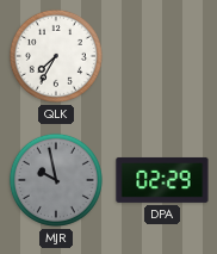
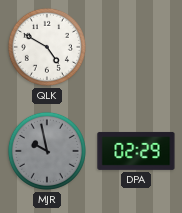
QLK: 7:35 -> 4:50
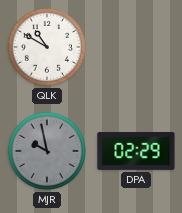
QLK: 4:50 -> 10:50
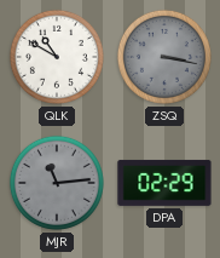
ZSQ: none -> 3:17
MJR: 9:58 -> 11:14
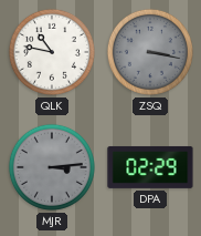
QLK: 10:50 -> 10:47
MJR: 11:14 -> 3:14
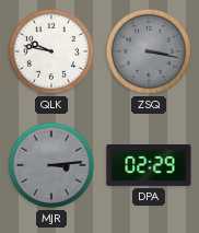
QLK: 10:47 -> 9:47
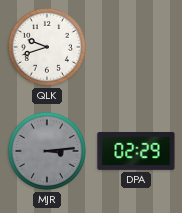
QLK: 9:47 -> 9:42
ZSQ: 3:17 -> none
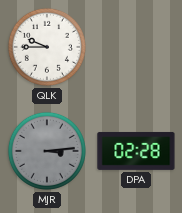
QLK: 9:42 -> 9:45
DPA: 02:29 -> 02:28
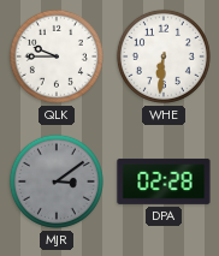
WHE: none -> 6:31
MJR: 3:14 -> 3:09
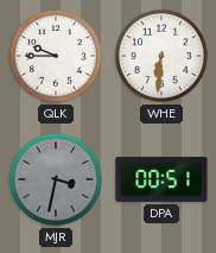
MJR: 3:09 -> 3:32
DPA: 02:28 -> 00:51
